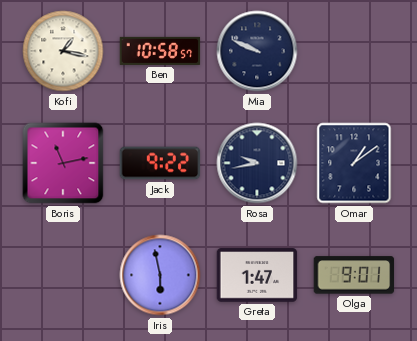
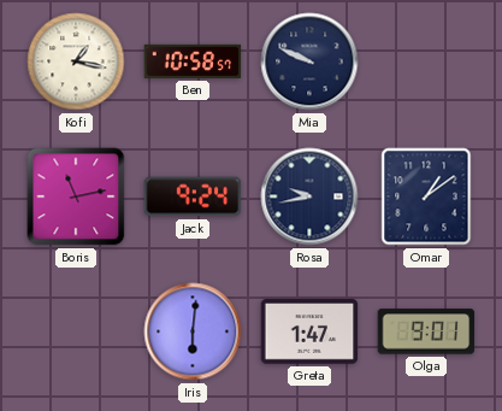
Jack: 9:22 -> 9:24
Iris: 5:58 -> 6:01
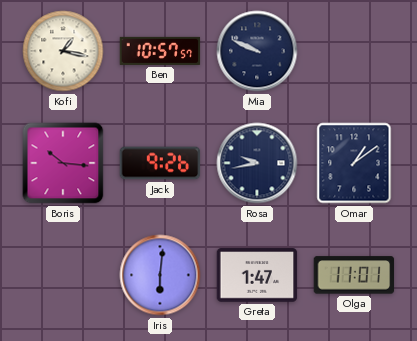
Ben: 10:58 -> 10:57
Boris: 11:13 -> 10:16
Jack: 9:24 -> 9:26
Olga: 9:01 -> 11:01
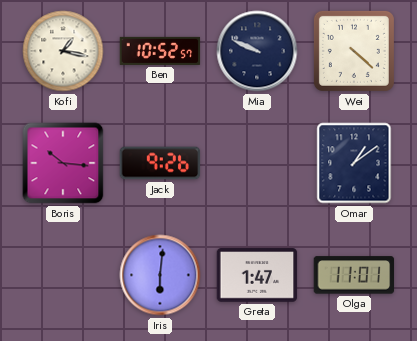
Ben: 10:57 -> 10:52
Wei: none -> 4:22
Rosa: 9:43 -> none
